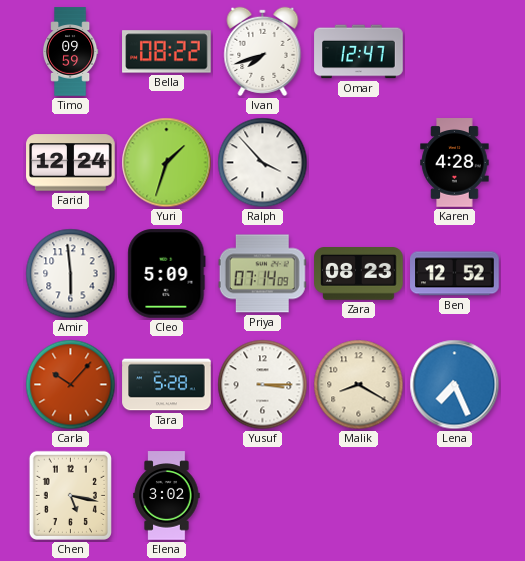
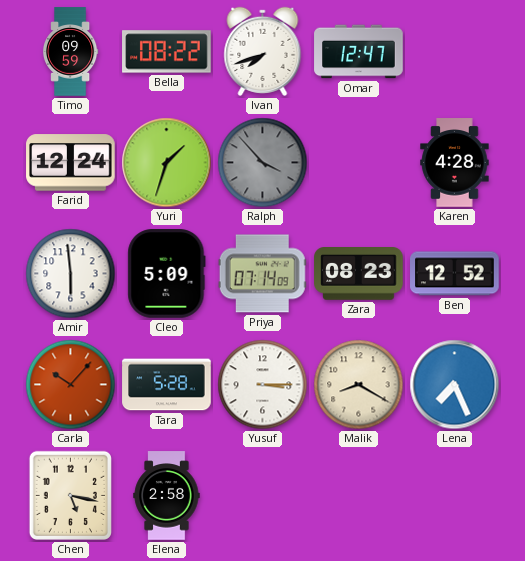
Ralph dial: white -> grey
Elena: 3:02 -> 2:58
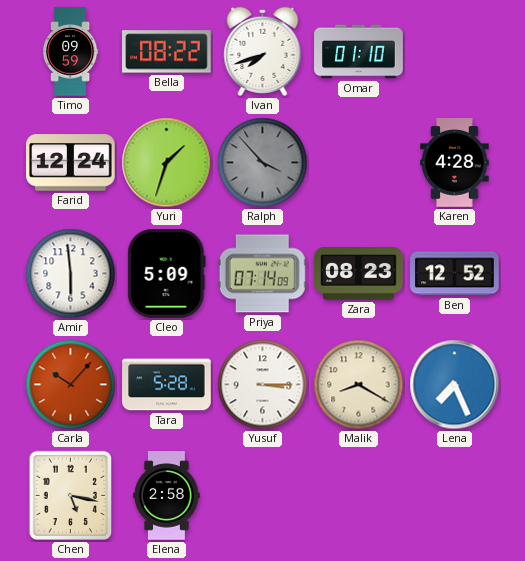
Omar: 12:47 -> 01:10
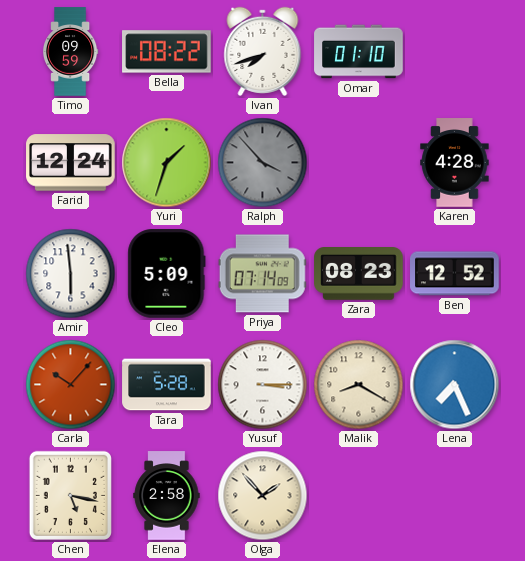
Olga: none -> 1:53
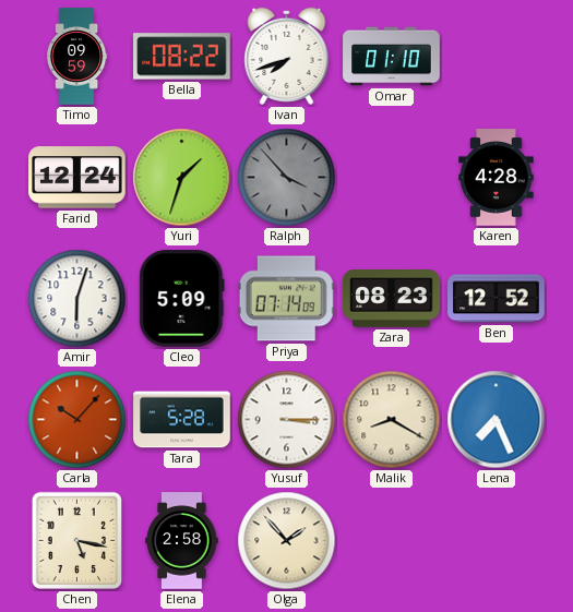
Amir: 5:59 -> 6:03
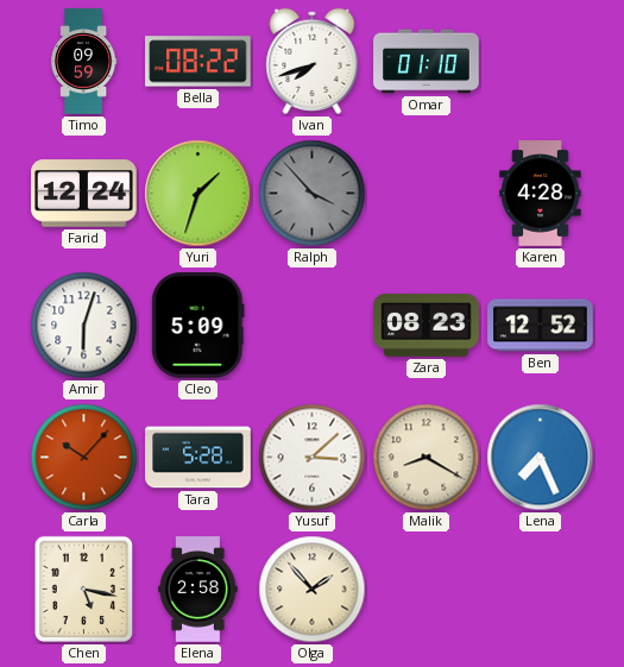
Priya: 07:14 -> none
Yusuf: 3:15 -> 3:08
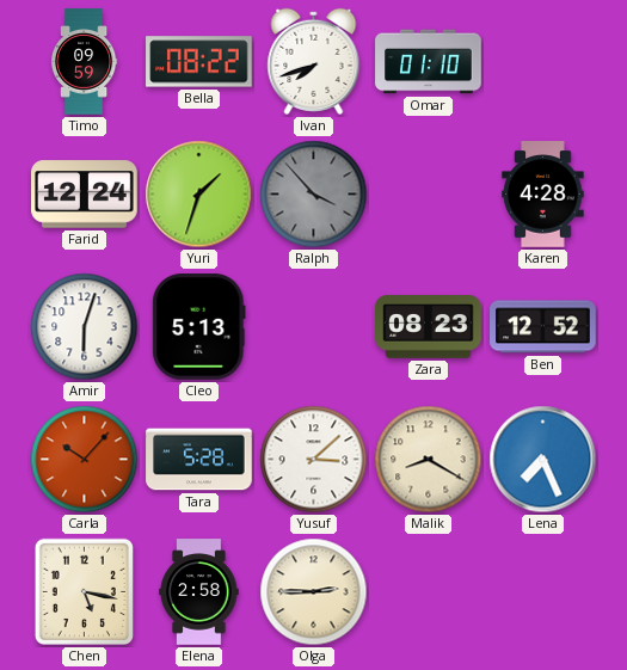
Cleo: 5:09 -> 5:13
Olga: 1:53 -> 2:45
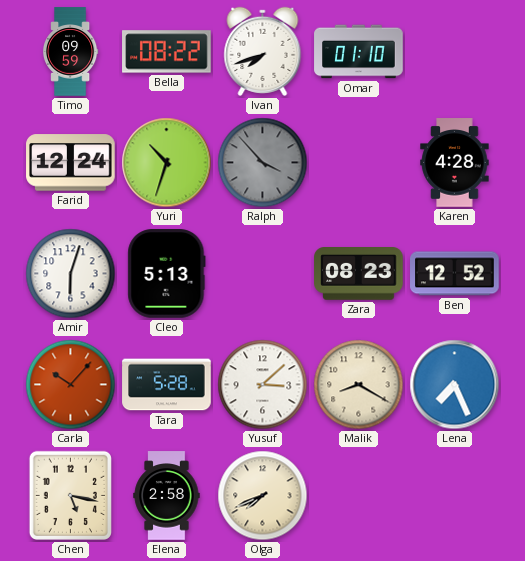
Yuri: 1:33 -> 10:33
Olga: 2:45 -> 7:41
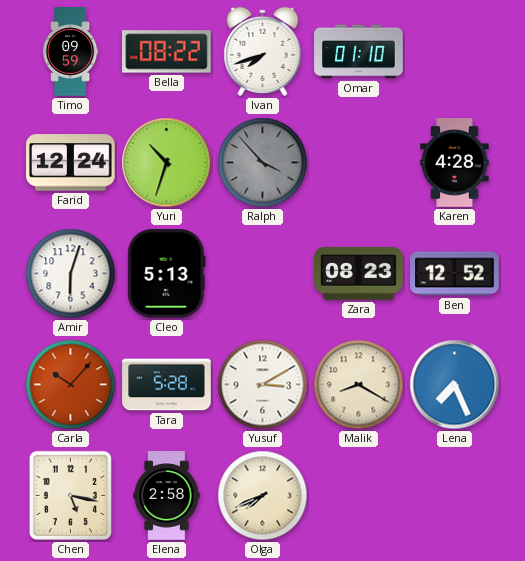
Yusuf: 3:08 -> 3:10
